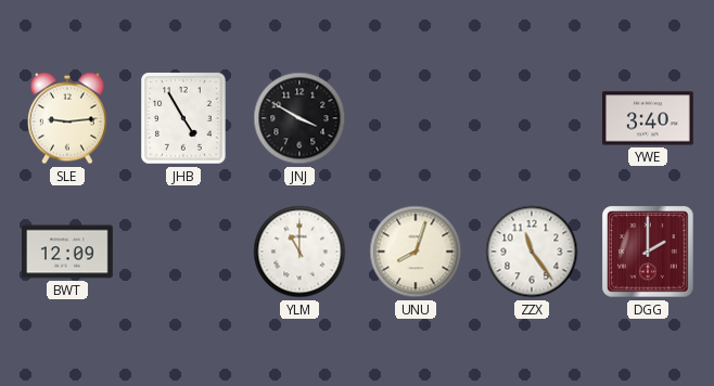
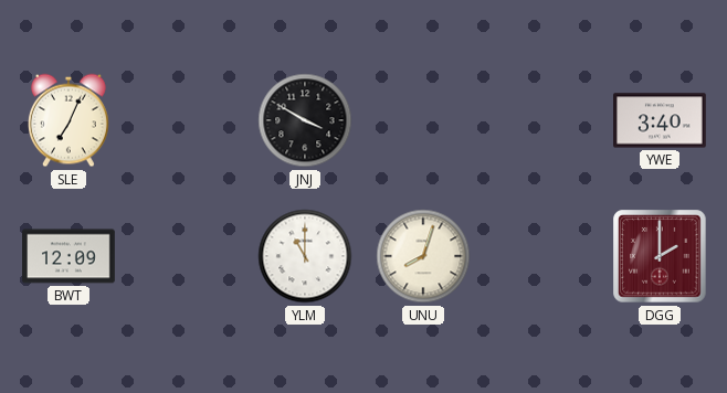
SLE: 9:14 -> 7:04
JHB: 4:55 -> none
ZZX: 11:24 -> none
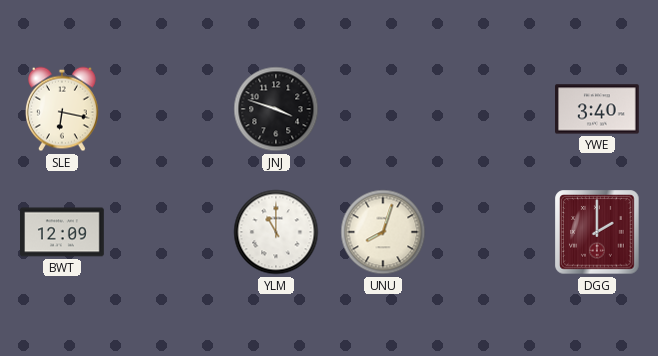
SLE: 7:04 -> 6:17
JNJ: 3:50 -> 3:48
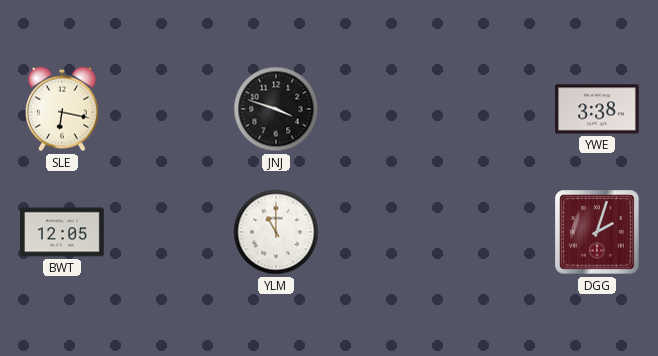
YWE: 3:40 -> 3:38
BWT: 12:09 -> 12:05
UNU: 8:03 -> none
DGG: 2:00 -> 2:03
